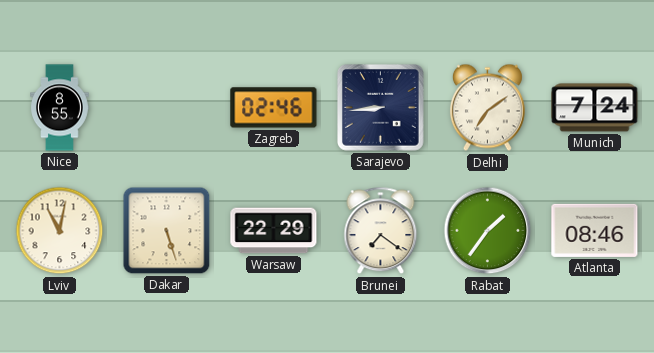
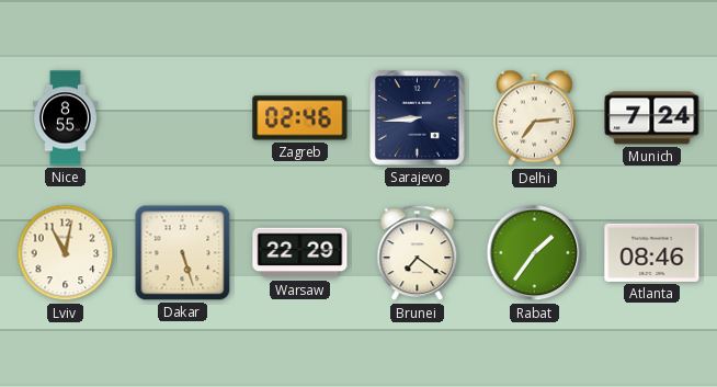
Delhi: 7:09 -> 7:14
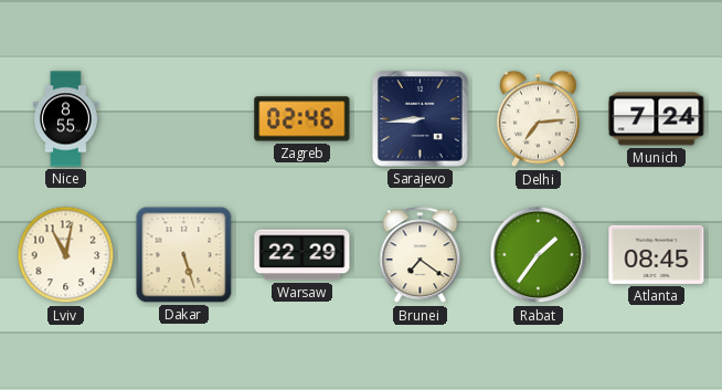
Atlanta: 08:46 -> 08:45
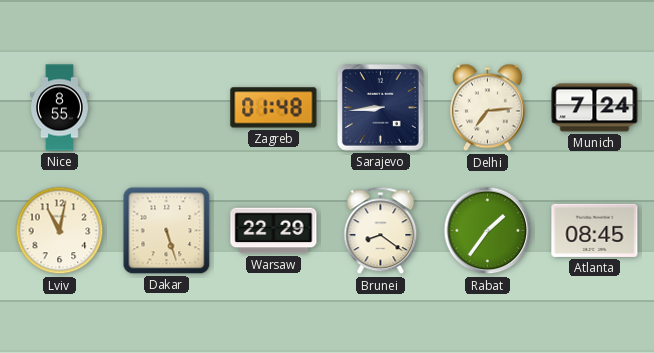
Zagreb: 02:46 -> 01:48
Brunei: 7:21 -> 8:21
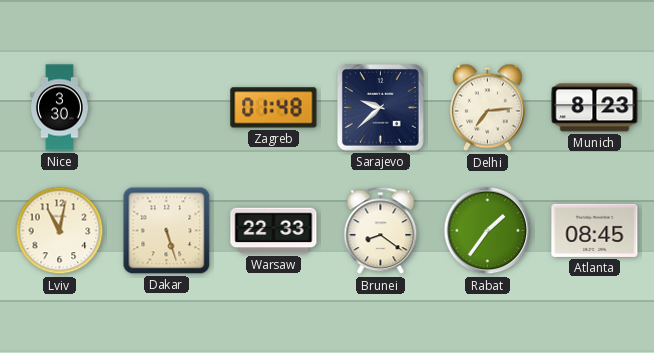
Nice: 8:55 -> 3:30
Sarajevo: 8:44 -> 9:38
Munich: 7:24 -> 8:23
Warsaw: 22:29 -> 22:33
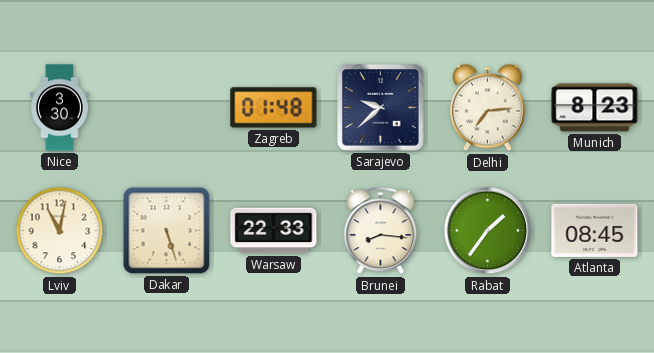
Brunei: 8:21 -> 8:16
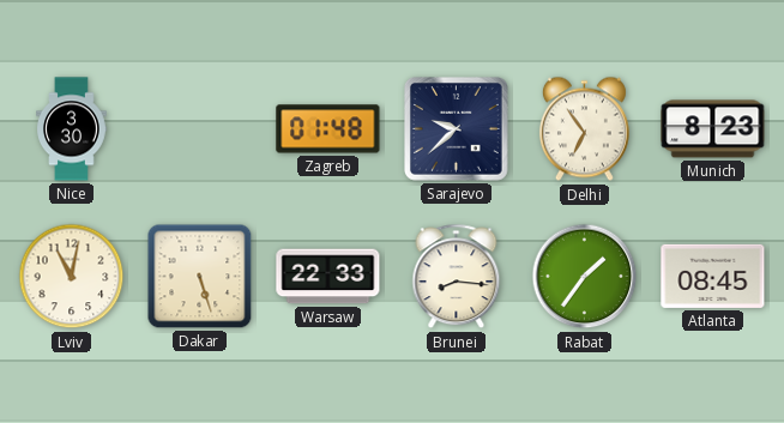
Delhi: 7:14 -> 6:54
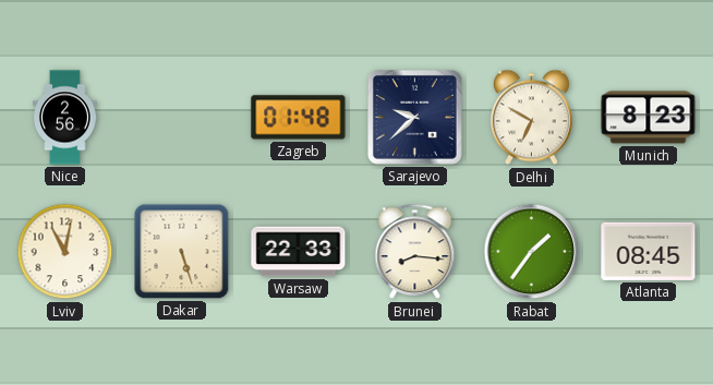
Nice: 3:30 -> 2:56
Delhi: 6:54 -> 6:50
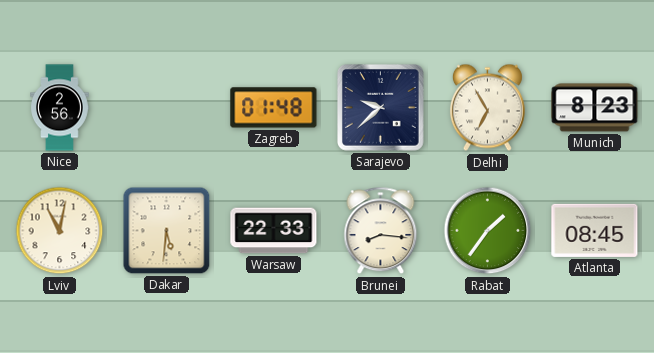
Delhi: 6:50 -> 6:55
Dakar: 5:27 -> 5:31
